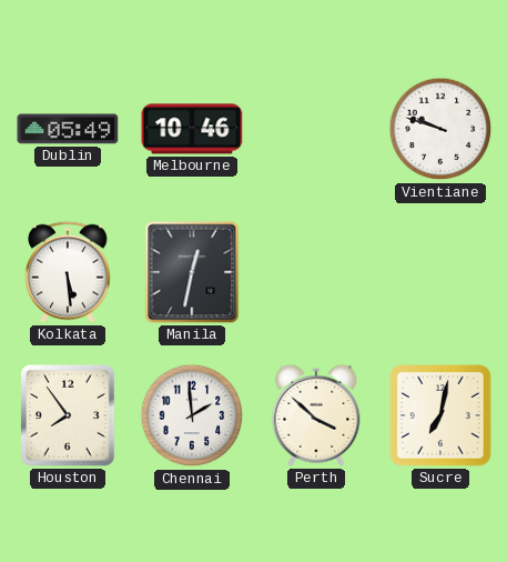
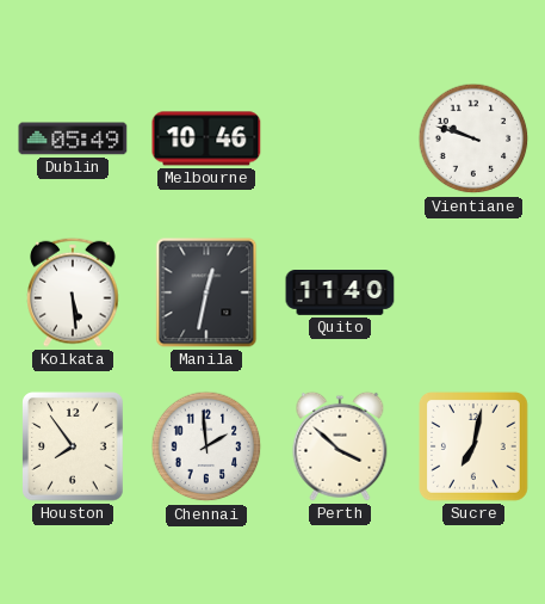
Quito: none -> 11:40
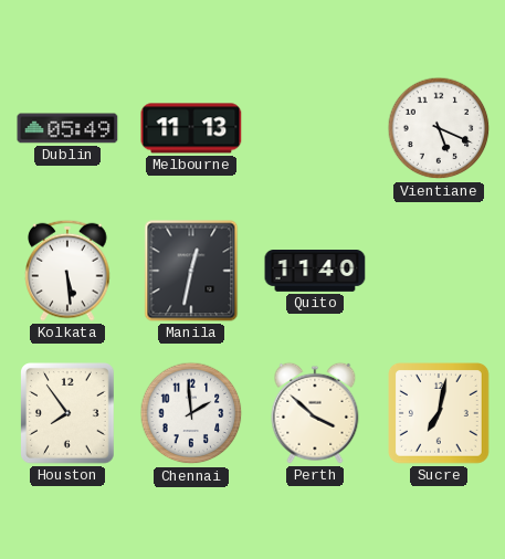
Melbourne: 10:46 -> 11:13
Vientiane: 9:48 -> 5:19
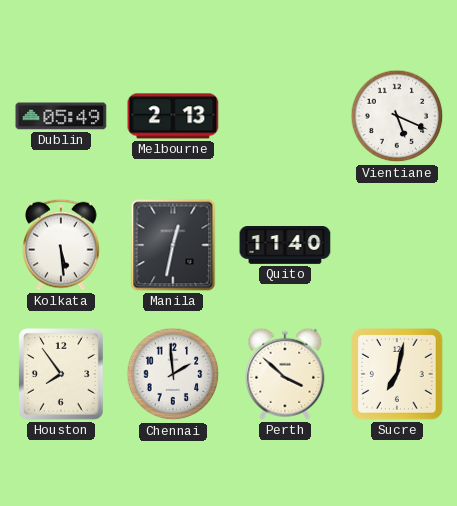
Melbourne: 11:13 -> 2:13
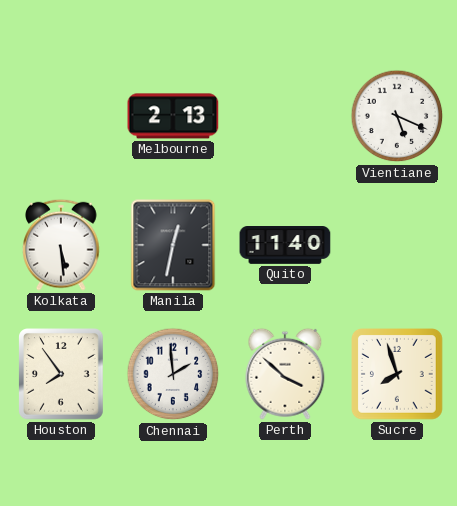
Dublin: 05:49 -> none
Sucre: 7:02 -> 7:57
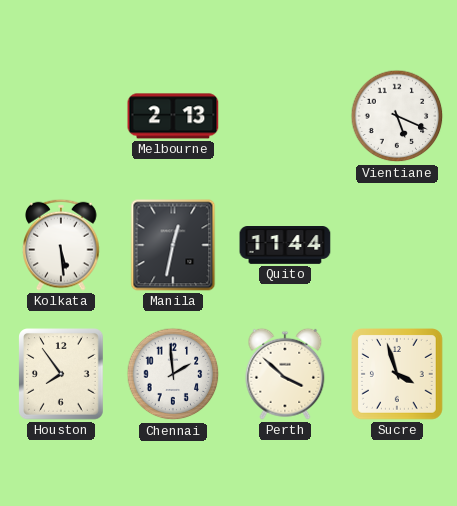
Quito: 11:40 -> 11:44
Sucre: 7:57 -> 3:57
